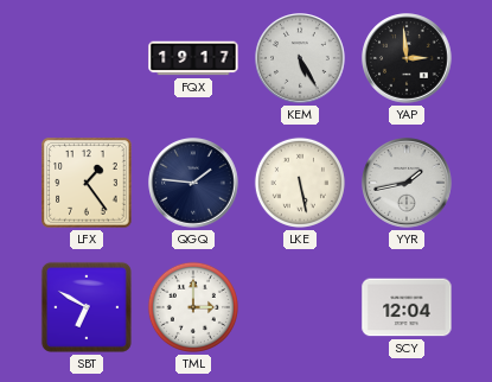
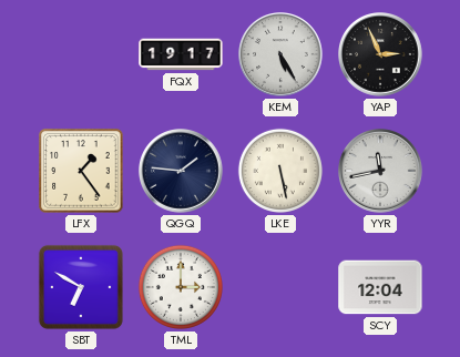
YAP: 2:59 -> 2:56
YYR: 1:43 -> 11:43
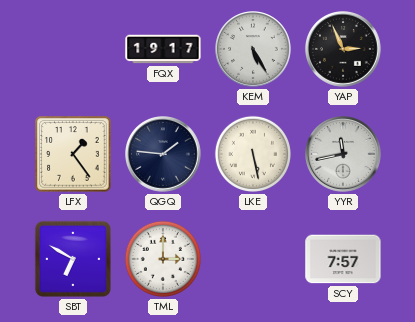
SCY: 12:04 -> 7:57
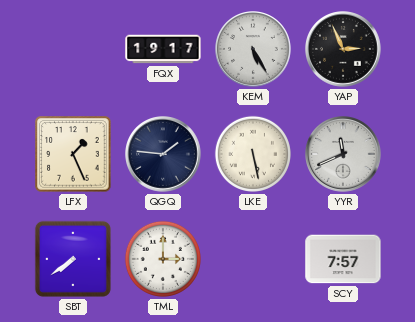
LFX: 1:24 -> 1:26
YYR: 11:43 -> 11:41
SBT: 6:50 -> 7:39
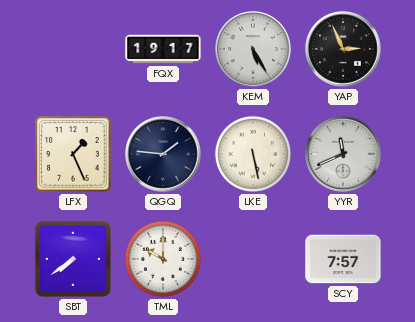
TML: 3:00 -> 10:00
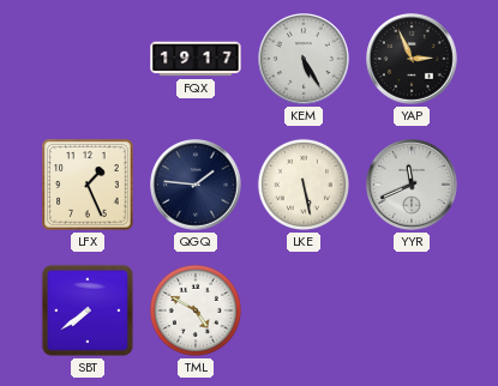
TML: 10:00 -> 4:50
SCY: 7:57 -> none
